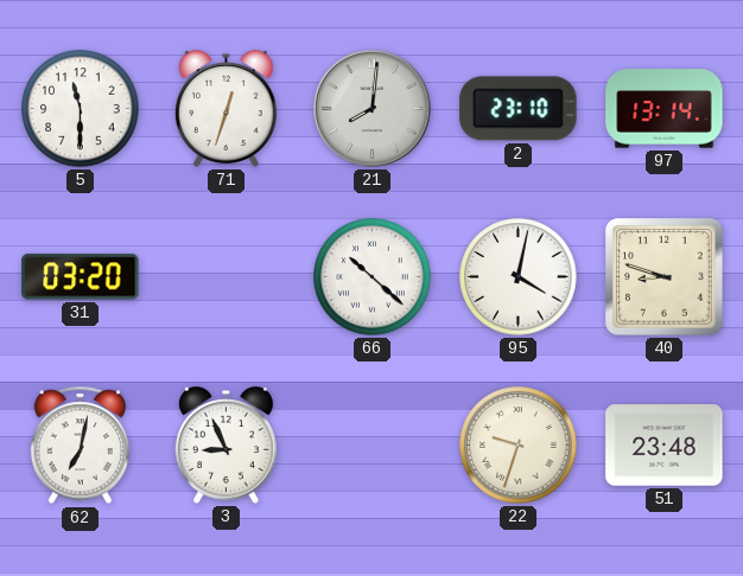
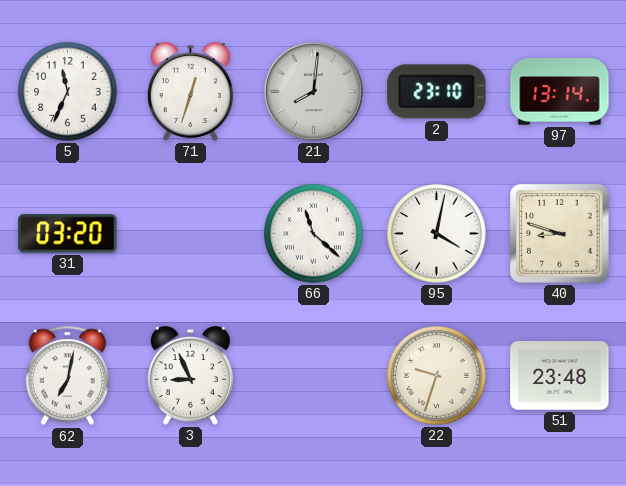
5: 11:30 -> 11:34
66: 10:22 -> 11:22
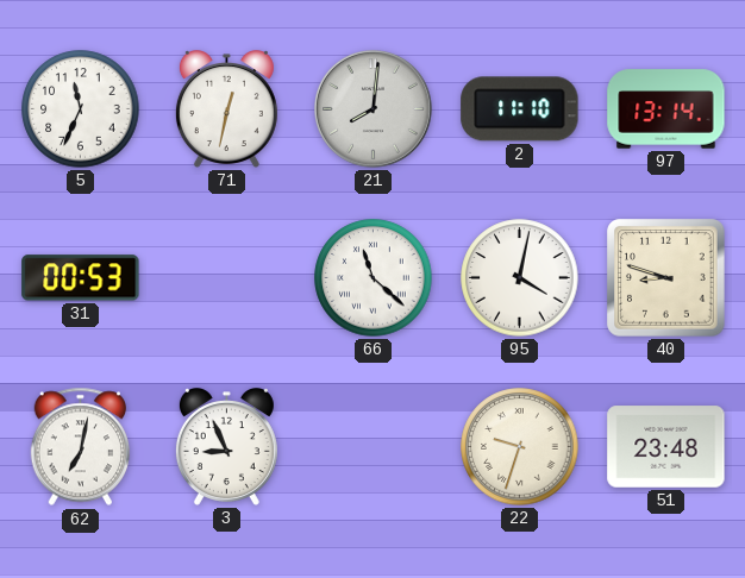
71: 12:33 -> 12:32
2: 23:10 -> 11:10
31: 03:20 -> 00:53
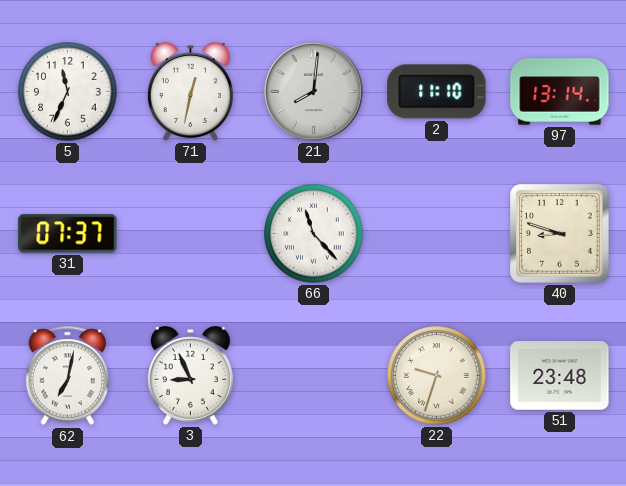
31: 00:53 -> 07:37
66: 11:22 -> 11:23
95: 4:02 -> none
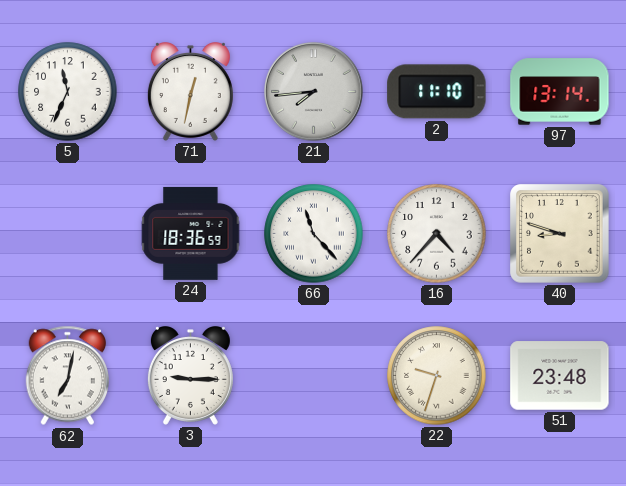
21: 8:01 -> 7:44
31: 07:37 -> none
24: none -> 18:36
16: none -> 4:37
3: 8:56 -> 9:15
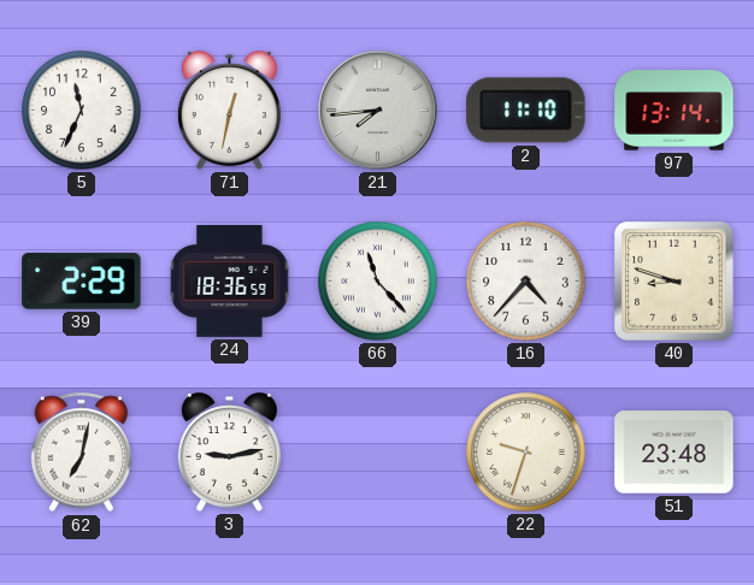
39: none -> 2:29
3: 9:15 -> 9:13
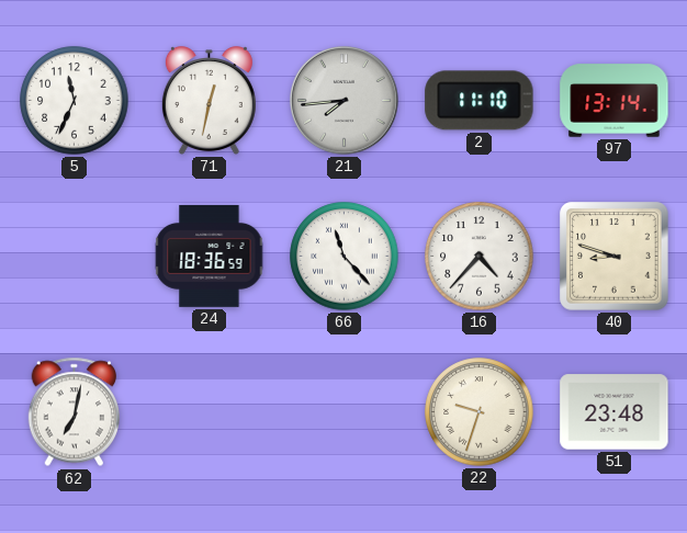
39: 2:29 -> none
3: 9:13 -> none
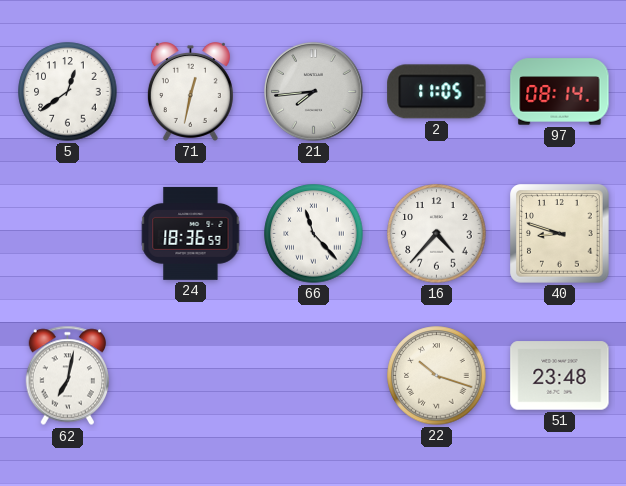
5: 11:34 -> 12:39
2: 11:10 -> 11:05
97: 13:14 -> 08:14
22: 9:33 -> 10:18
